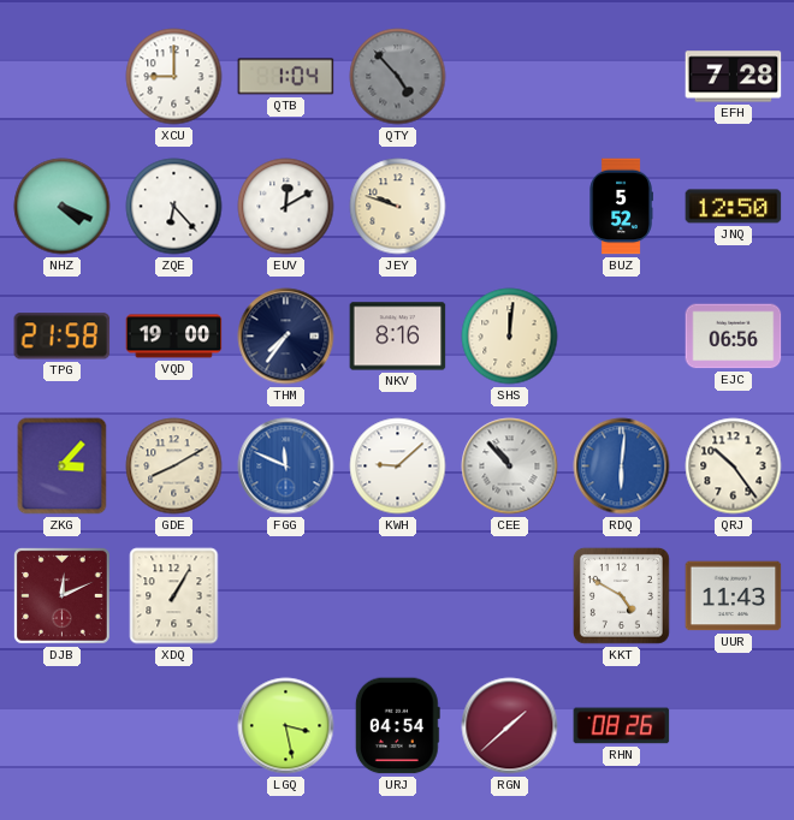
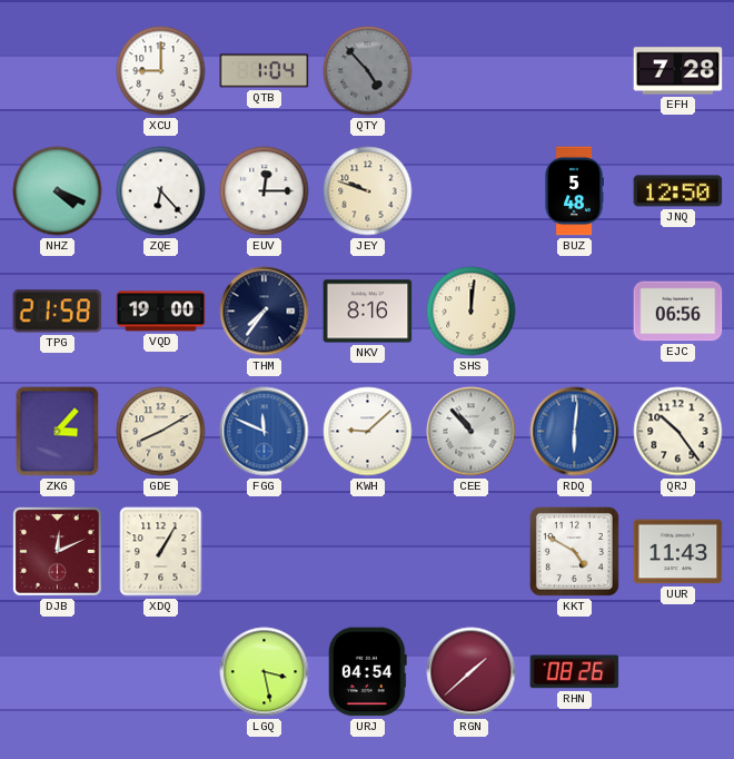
EUV: 12:10 -> 12:15
BUZ: 5:52 -> 5:48
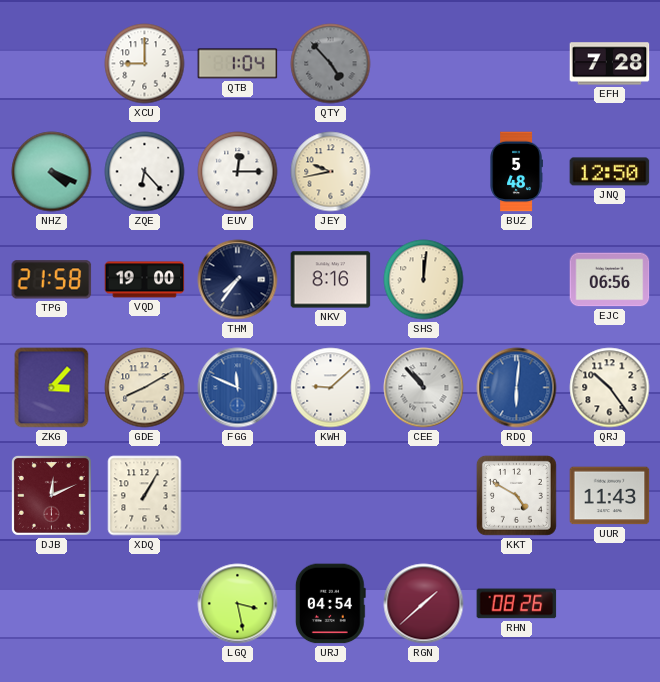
JEY: 9:48 -> 9:43
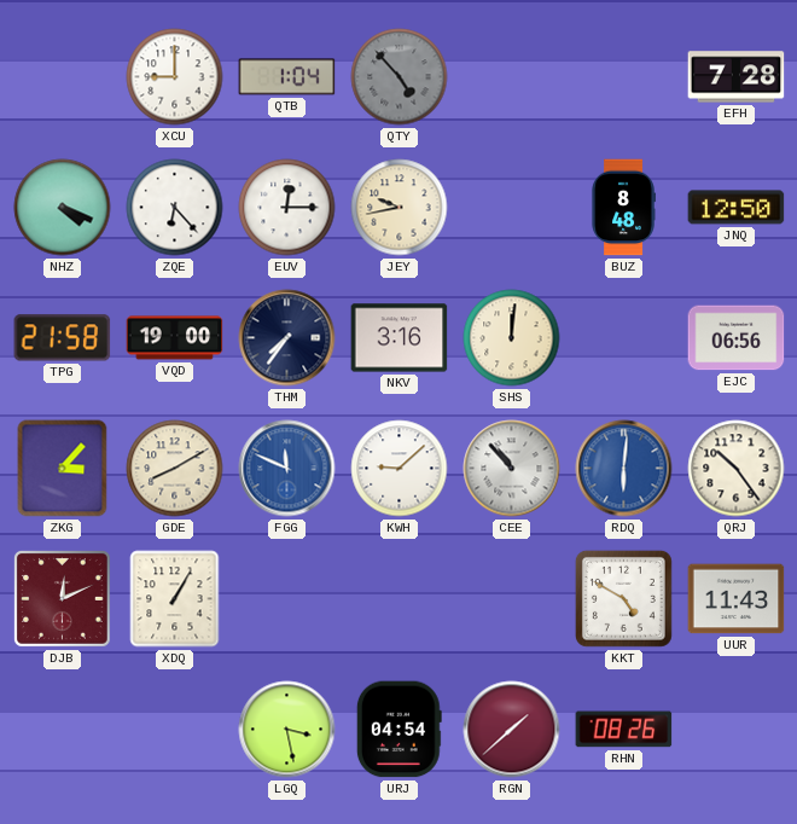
BUZ: 5:48 -> 8:48
NKV: 8:16 -> 3:16
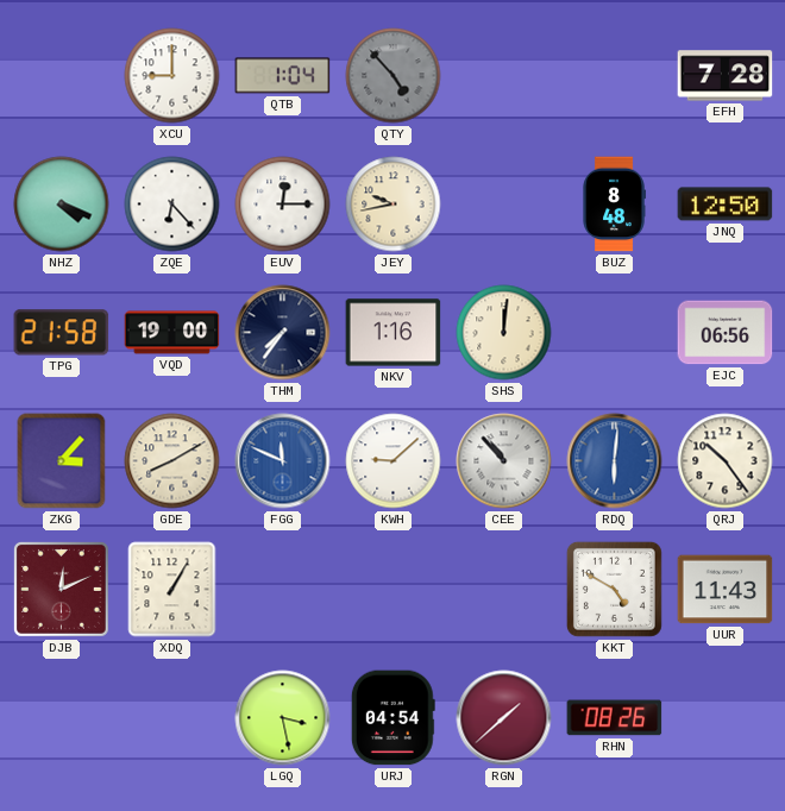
NKV: 3:16 -> 1:16
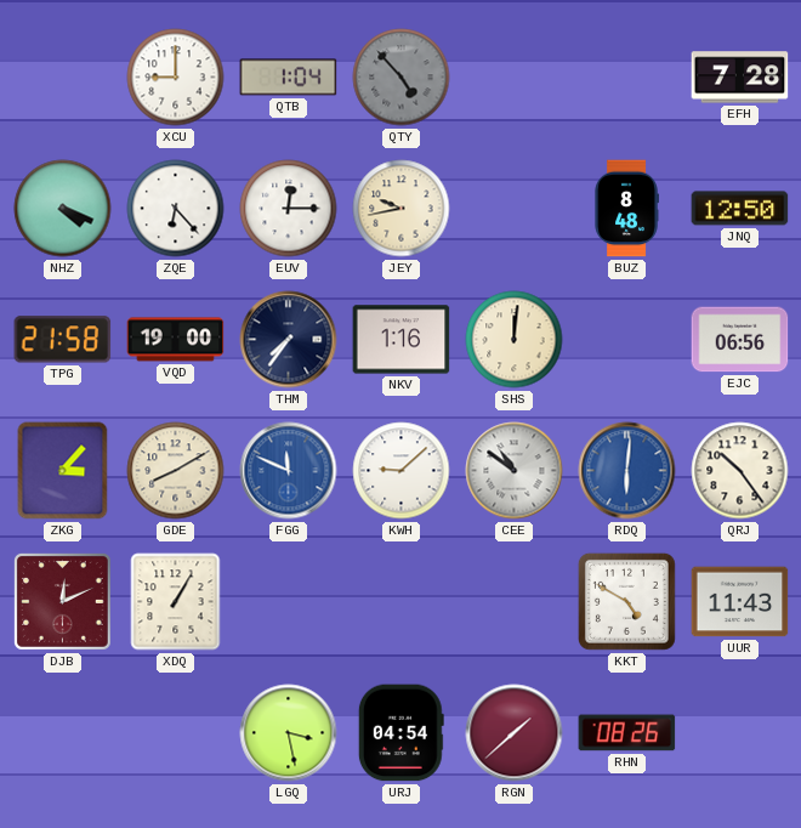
CEE: 10:53 -> 10:51
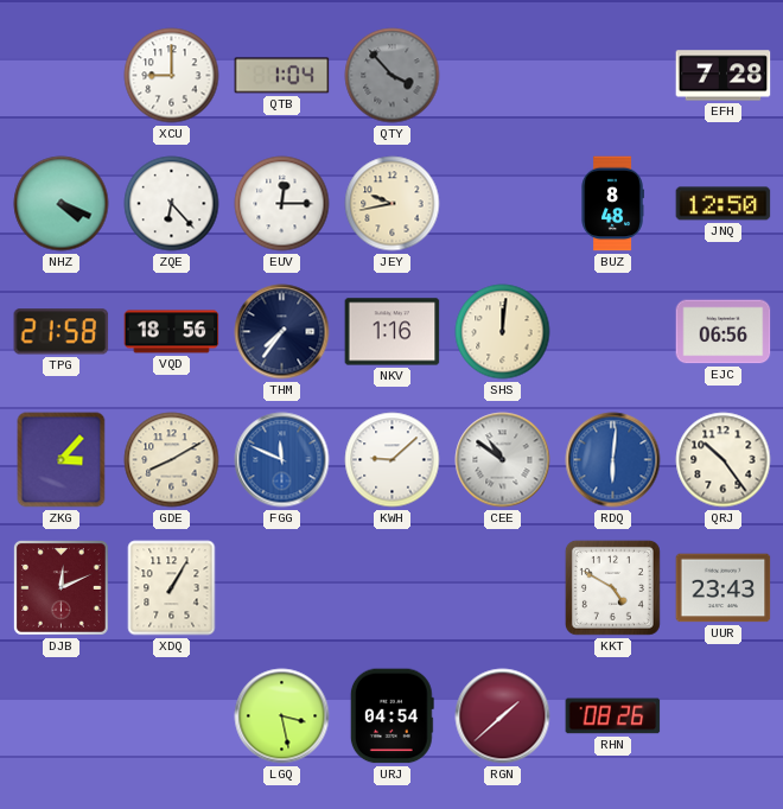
QTY: 4:53 -> 3:53
VQD: 19:00 -> 18:56
UUR: 11:43 -> 23:43
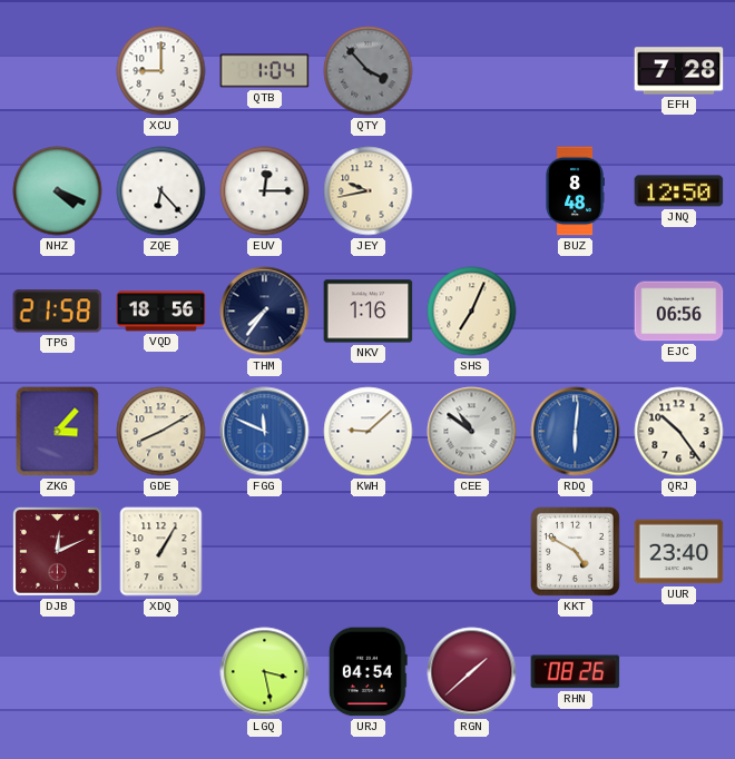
SHS: 12:01 -> 7:04
UUR: 23:43 -> 23:40
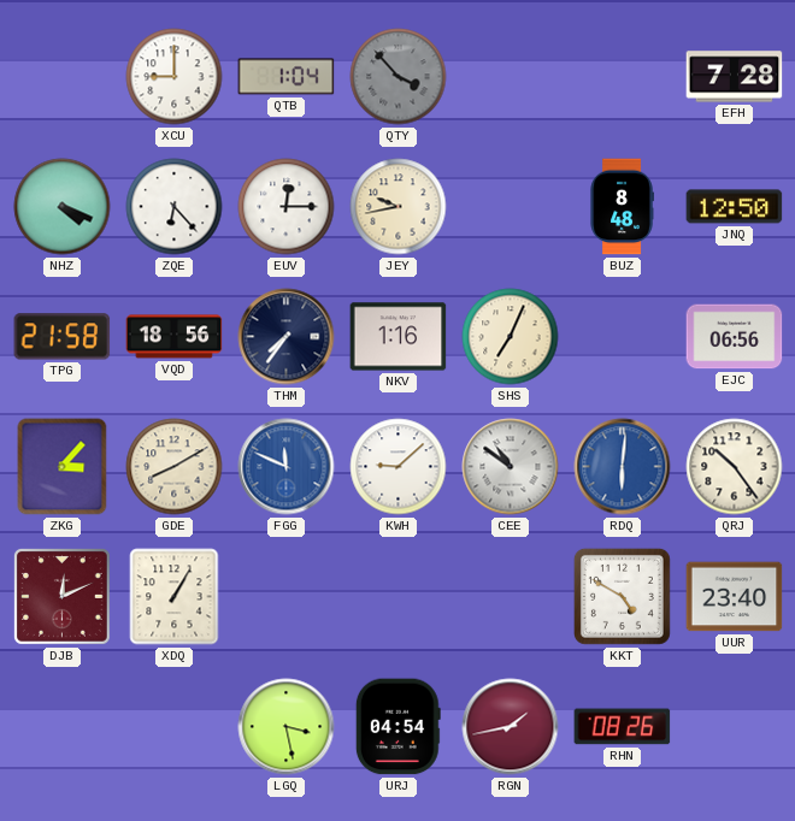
RGN: 1:38 -> 1:43
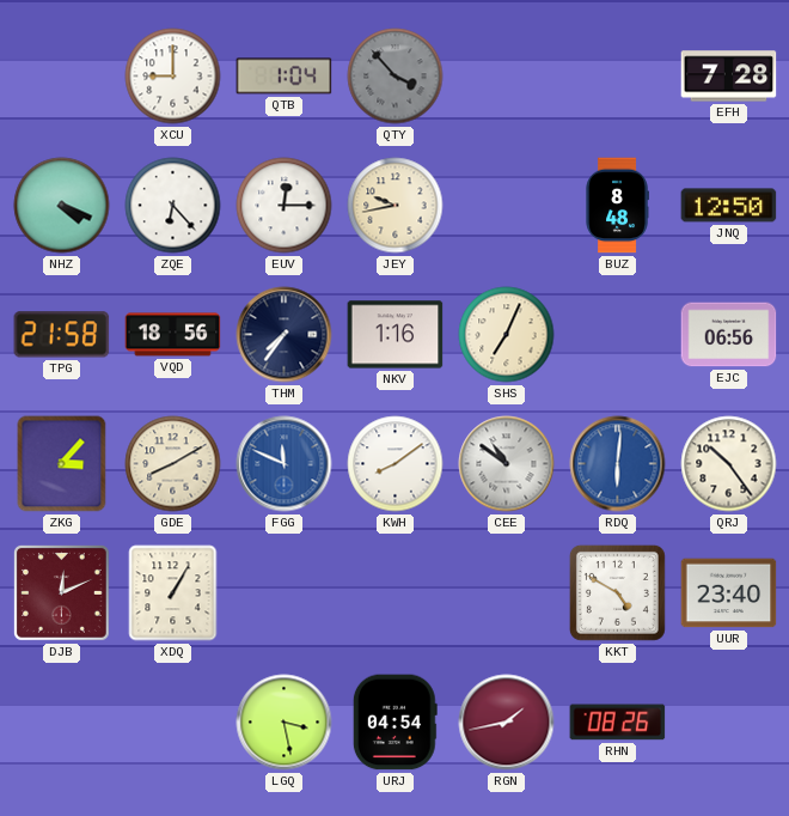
KWH: 9:08 -> 8:09
